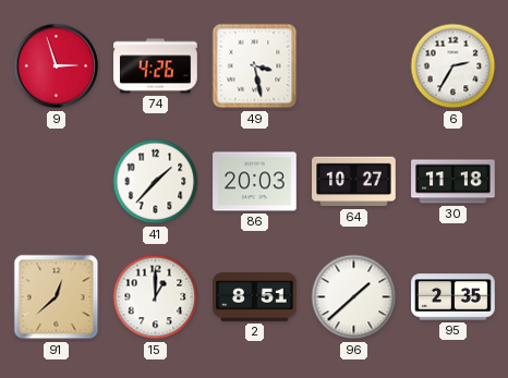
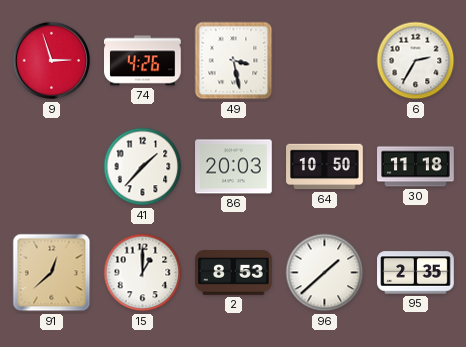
64: 10:27 -> 10:50
2: 8:51 -> 8:53
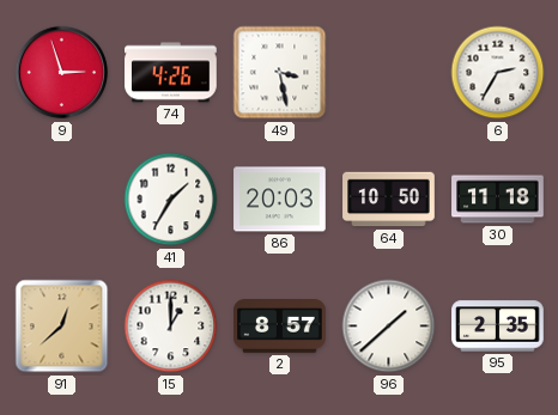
41: 1:37 -> 1:35
2: 8:53 -> 8:57
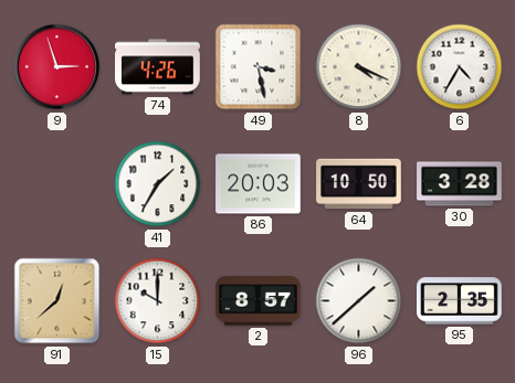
8: none -> 4:19
6: 2:35 -> 4:35
30: 11:18 -> 3:28
15: 1:00 -> 10:00
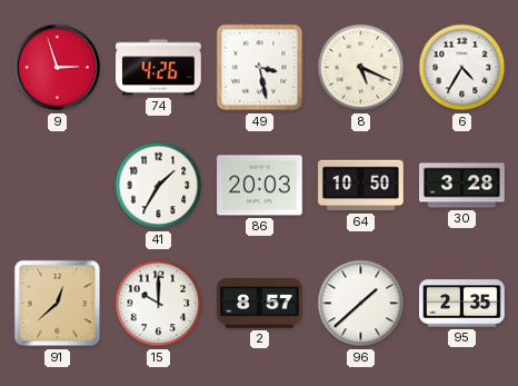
8: 4:19 -> 5:19
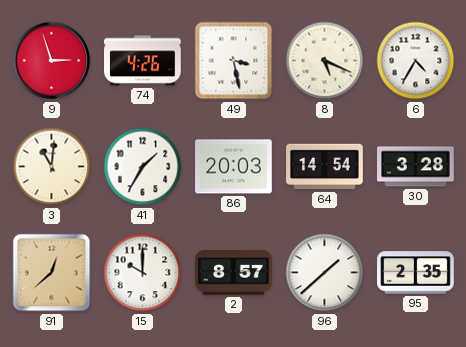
3: none -> 11:01
64: 10:50 -> 14:54
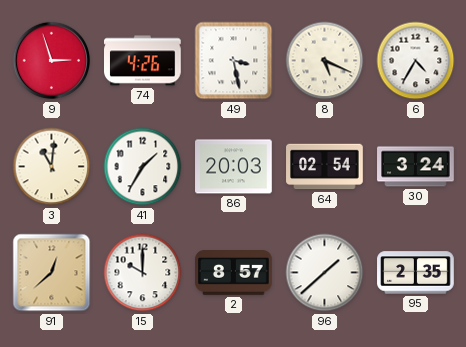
64: 14:54 -> 02:54
30: 3:28 -> 3:24
